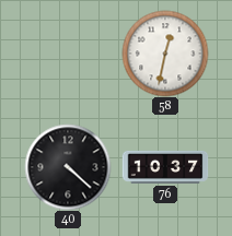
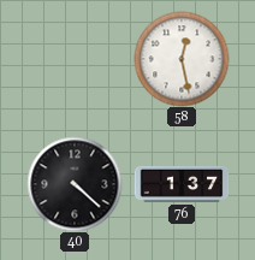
58: 12:32 -> 12:28
76: 10:37 -> 1:37
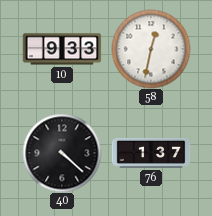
10: none -> 9:33
58: 12:28 -> 12:32
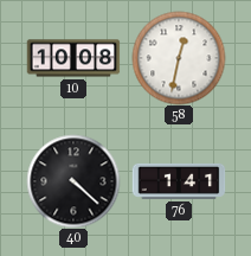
10: 9:33 -> 10:08
76: 1:37 -> 1:41
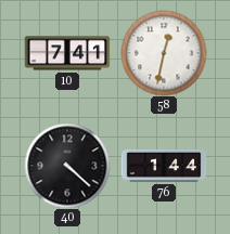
10: 10:08 -> 7:41
76: 1:41 -> 1:44
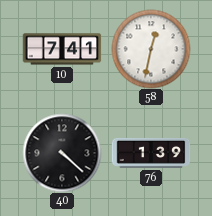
76: 1:44 -> 1:39
